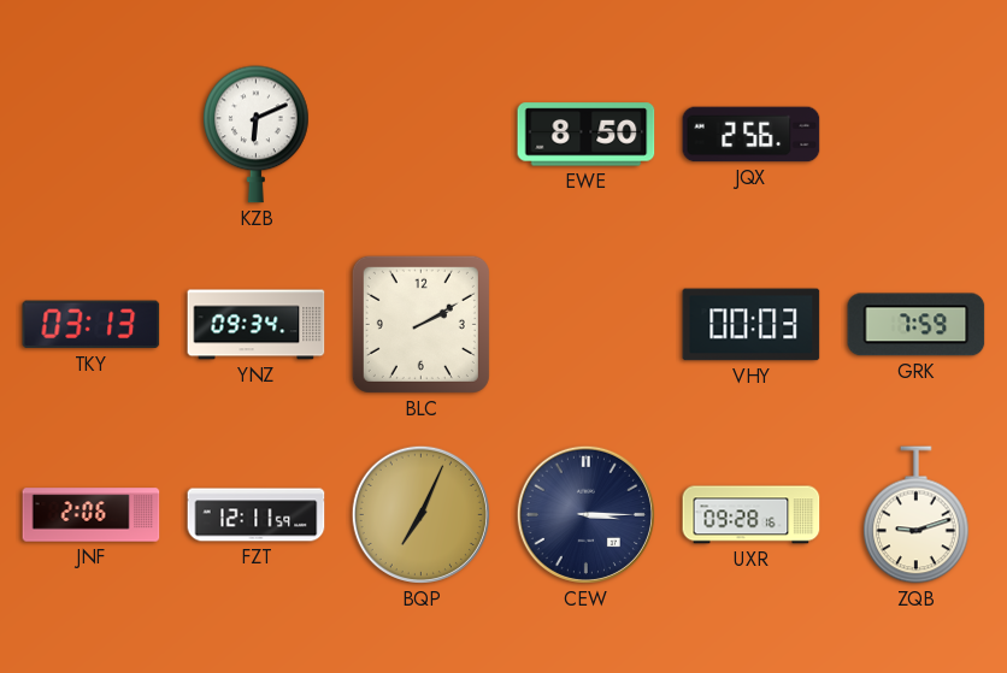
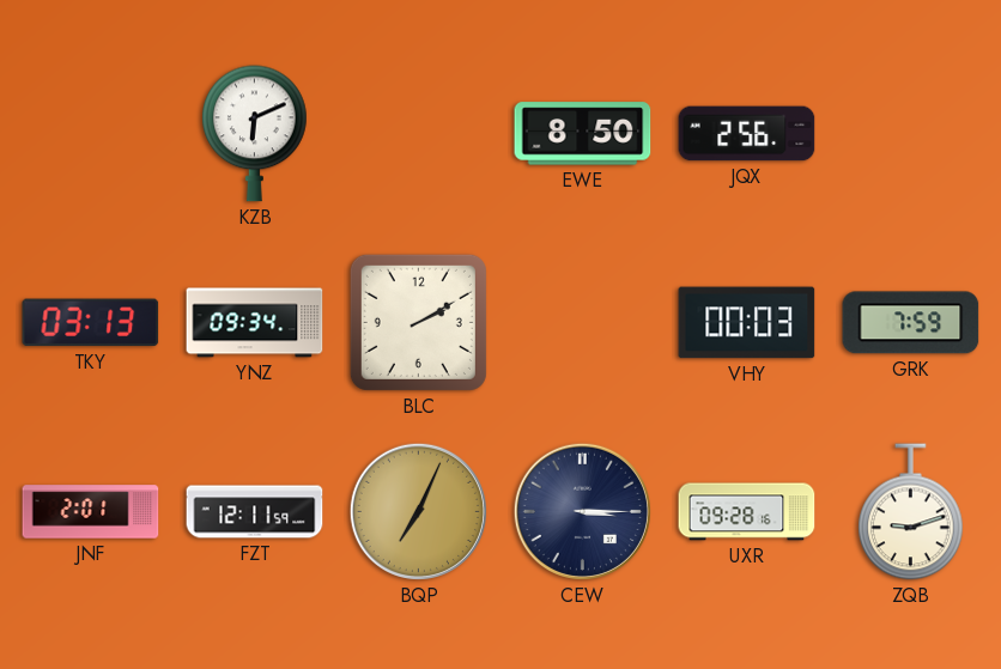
JNF: 2:06 -> 2:01
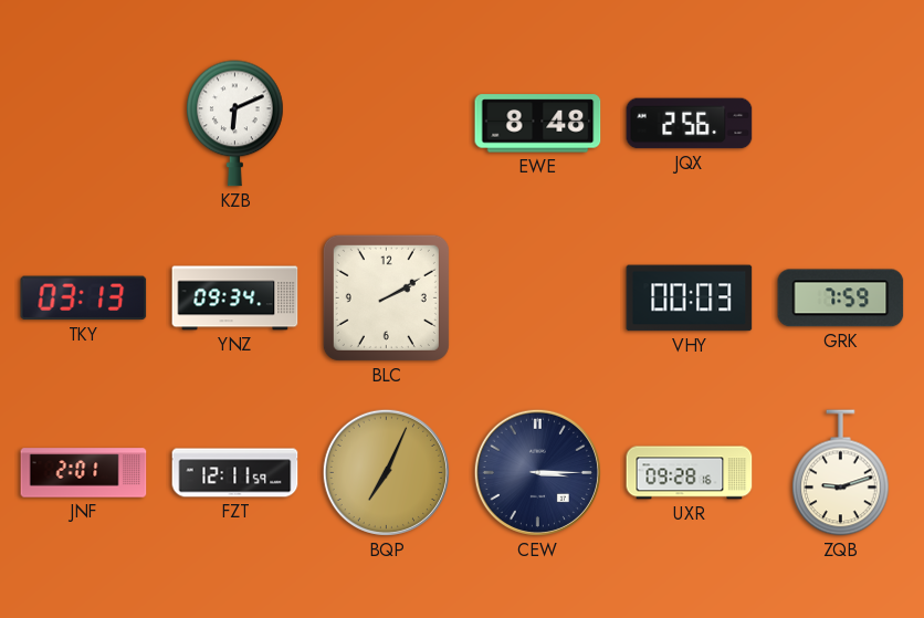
EWE: 8:50 -> 8:48
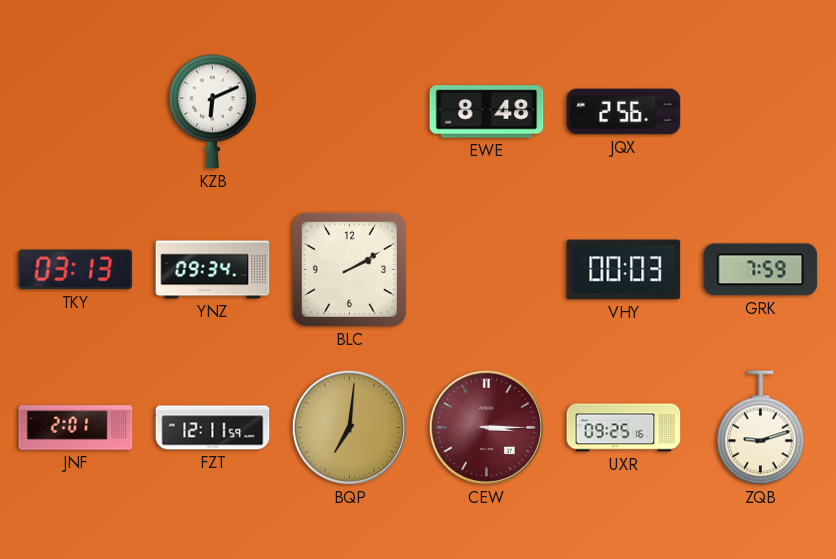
BQP: 7:04 -> 7:01
CEW dial: navy -> burgundy
UXR: 09:28 -> 09:25
